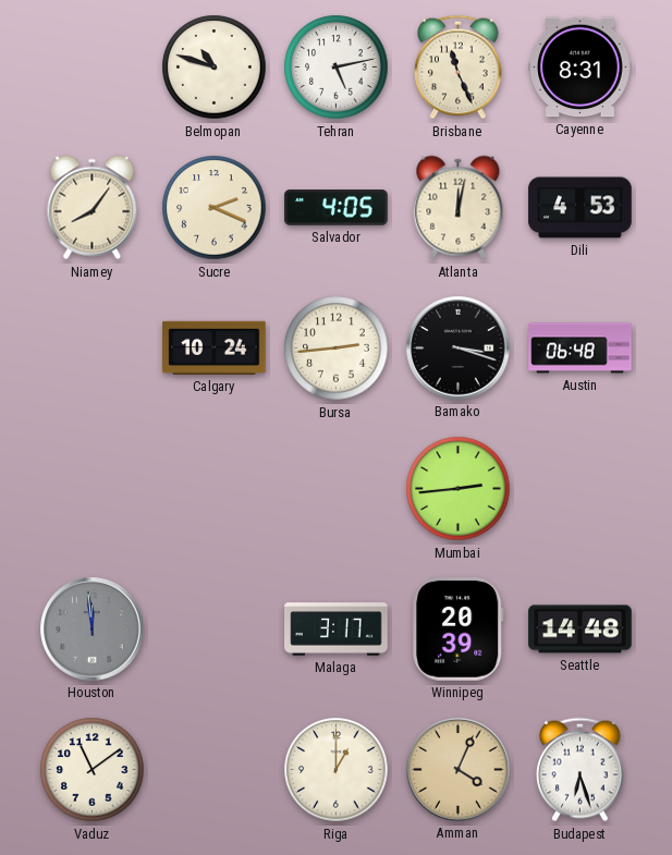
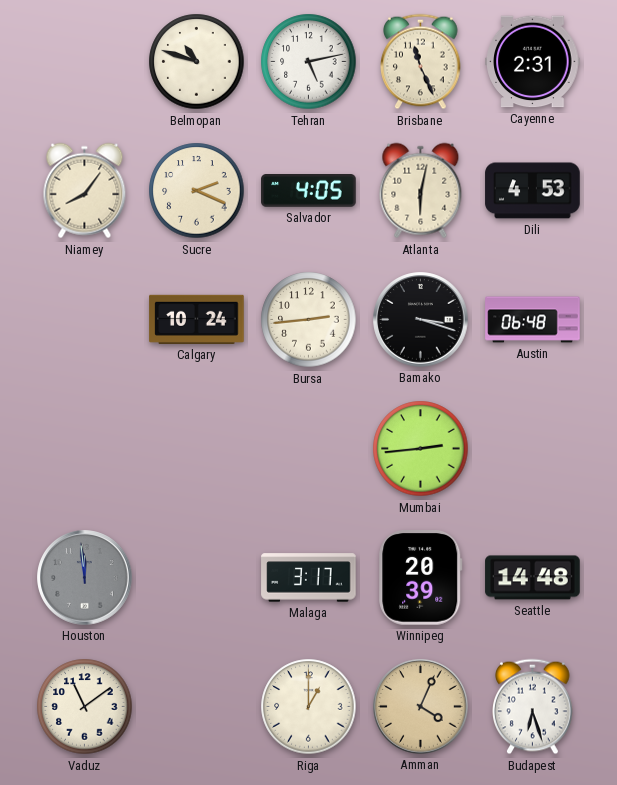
Cayenne: 8:31 -> 2:31
Atlanta: 12:02 -> 6:02
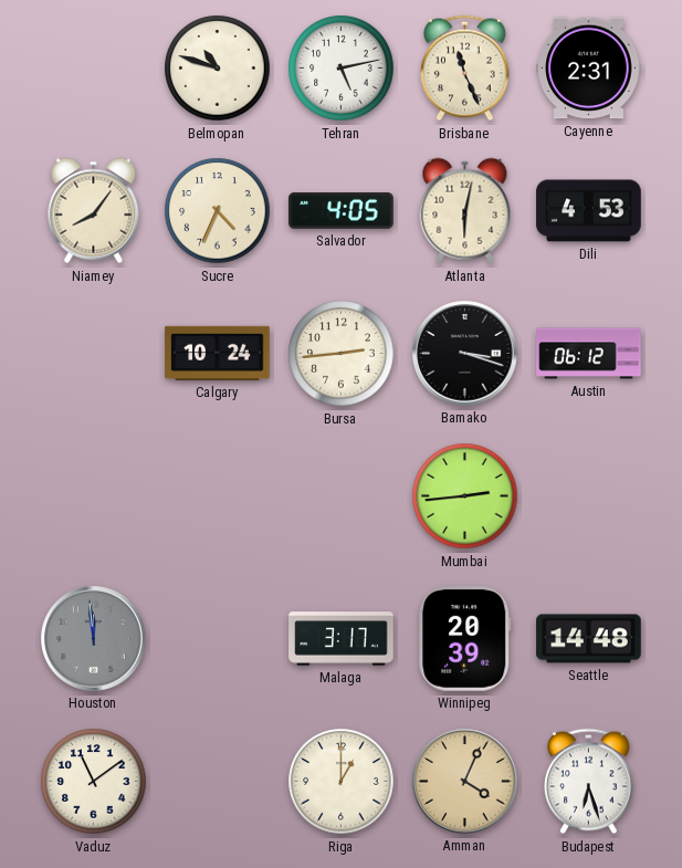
Sucre: 2:19 -> 4:34
Austin: 06:48 -> 06:12
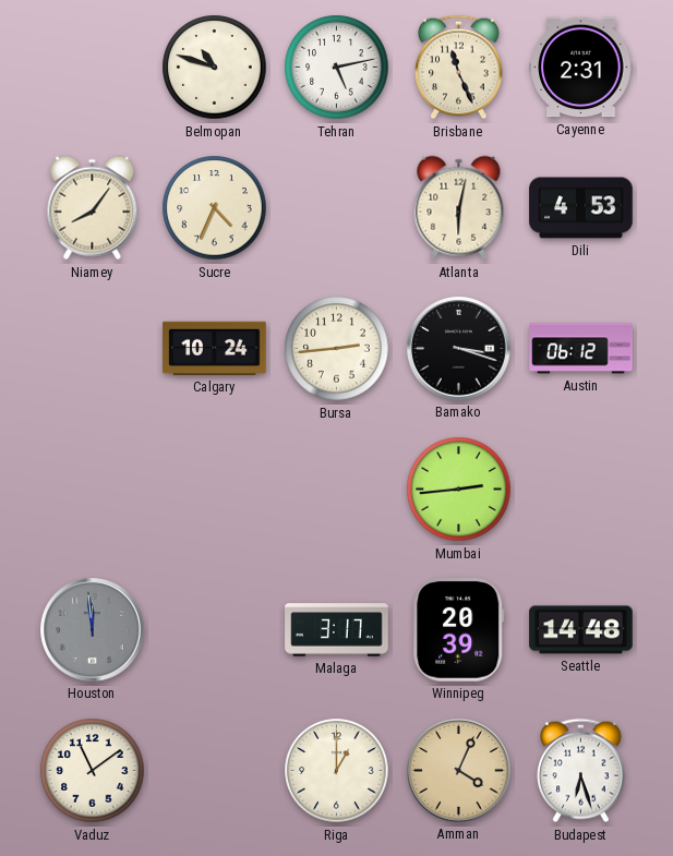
Salvador: 4:05 -> none
